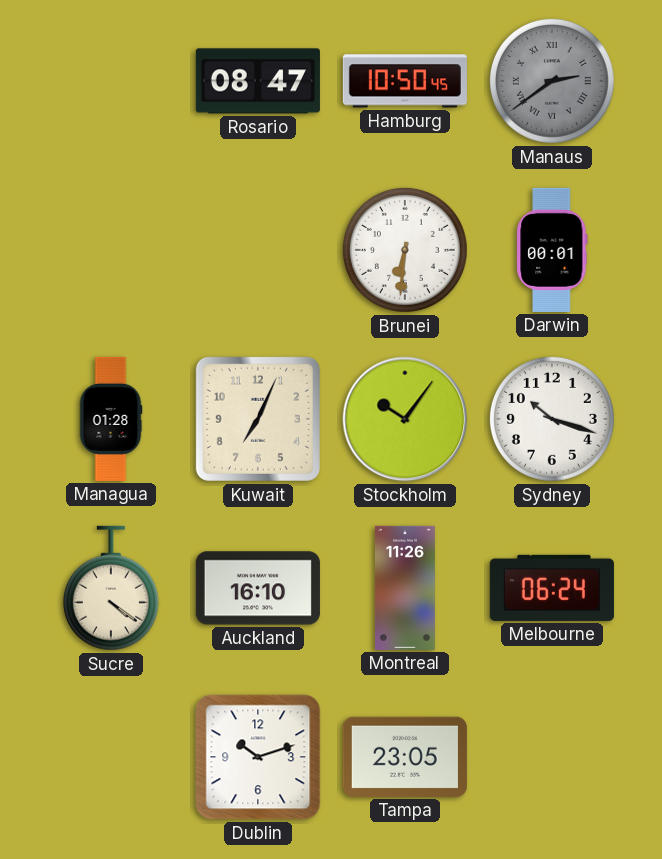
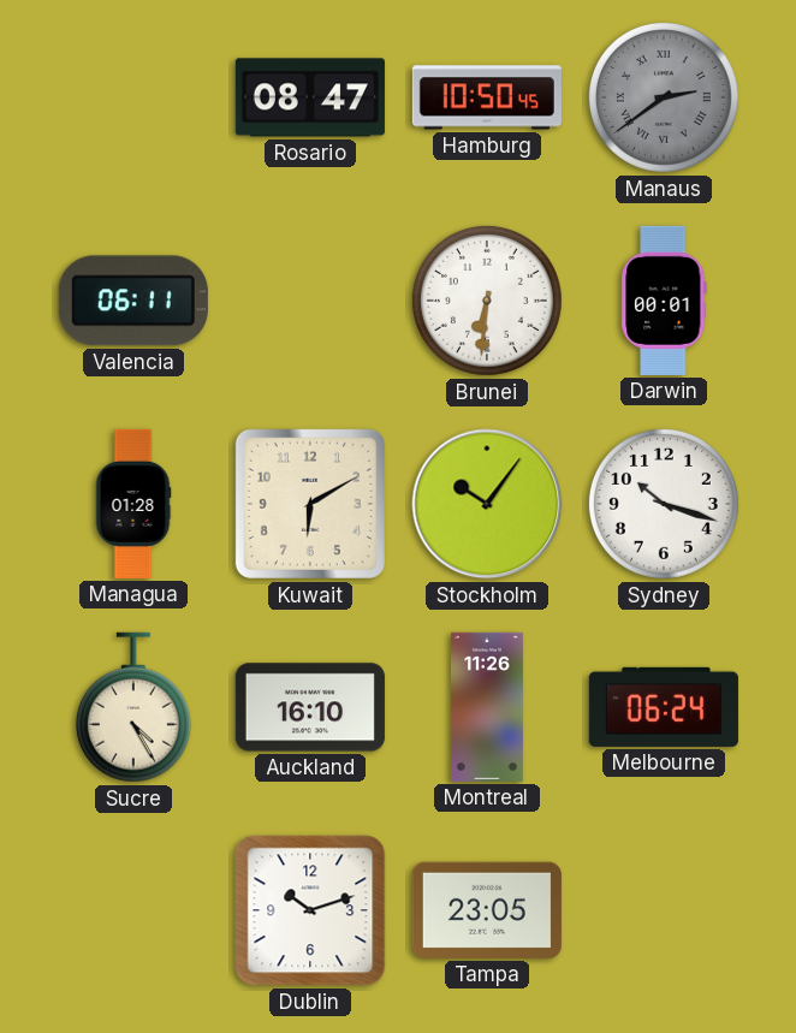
Valencia: none -> 06:11
Kuwait: 7:04 -> 6:10
Sucre: 4:21 -> 4:25
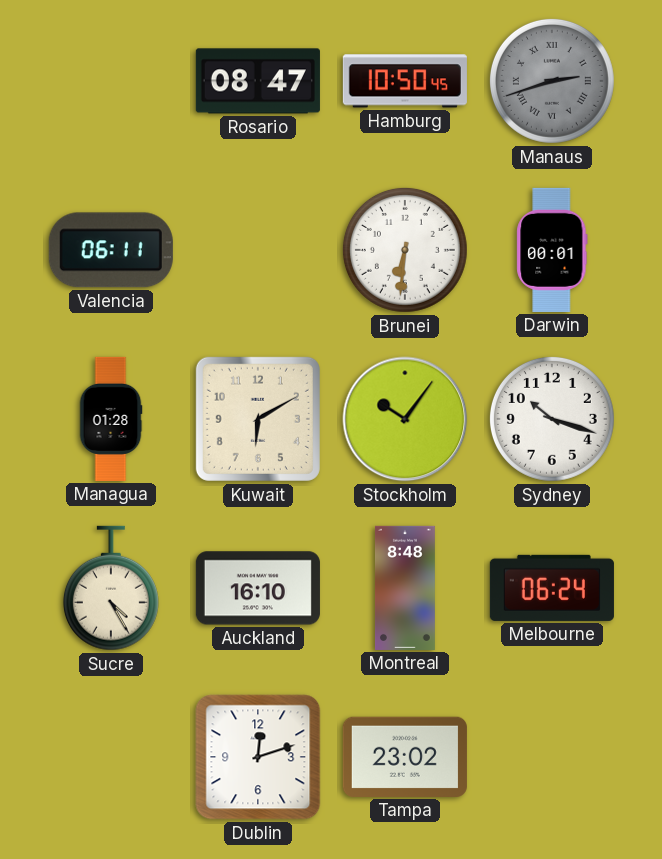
Manaus: 2:39 -> 2:42
Montreal: 11:26 -> 8:48
Dublin: 10:12 -> 12:12
Tampa: 23:05 -> 23:02
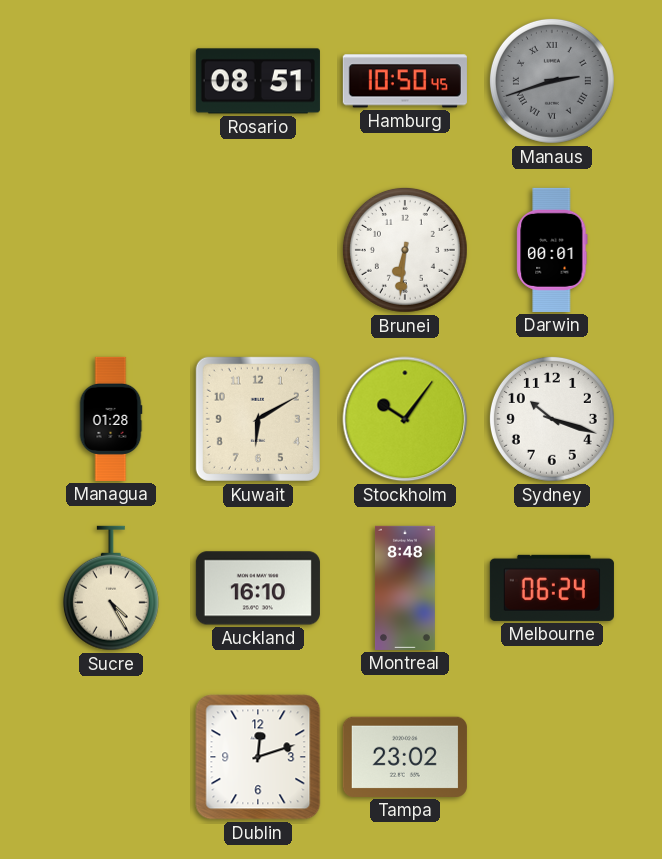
Rosario: 08:47 -> 08:51
Valencia: 06:11 -> none
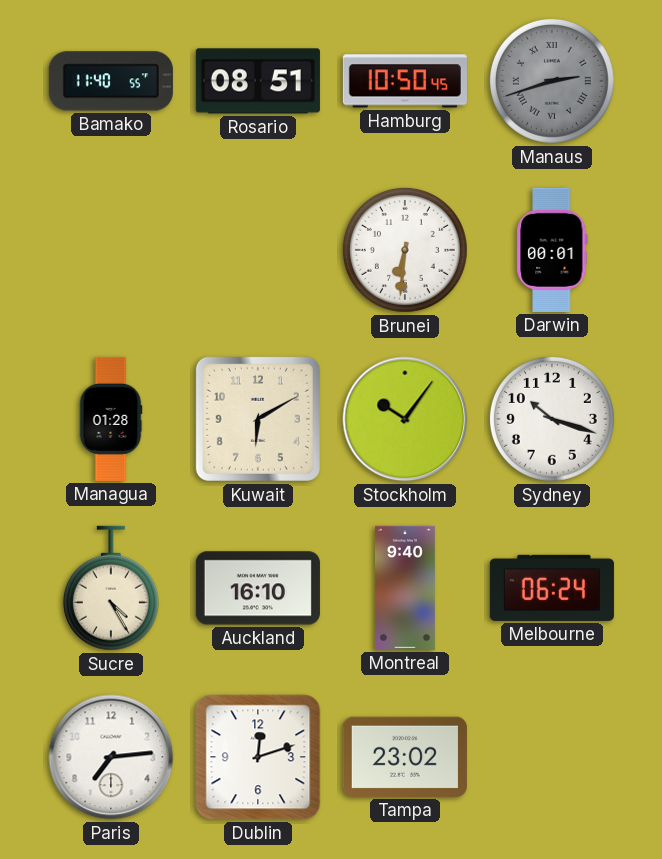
Bamako: none -> 11:40
Montreal: 8:48 -> 9:40
Paris: none -> 7:14
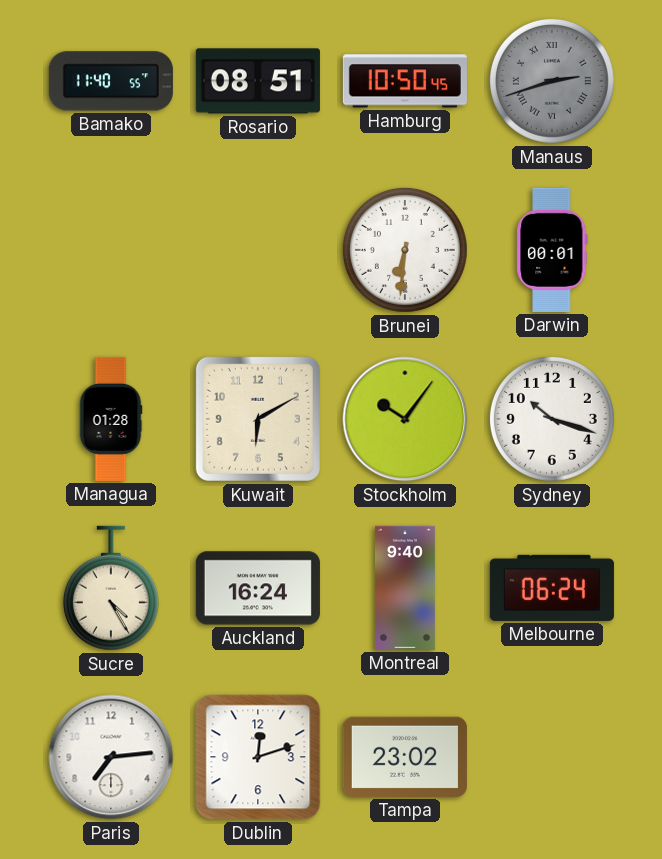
Auckland: 16:10 -> 16:24
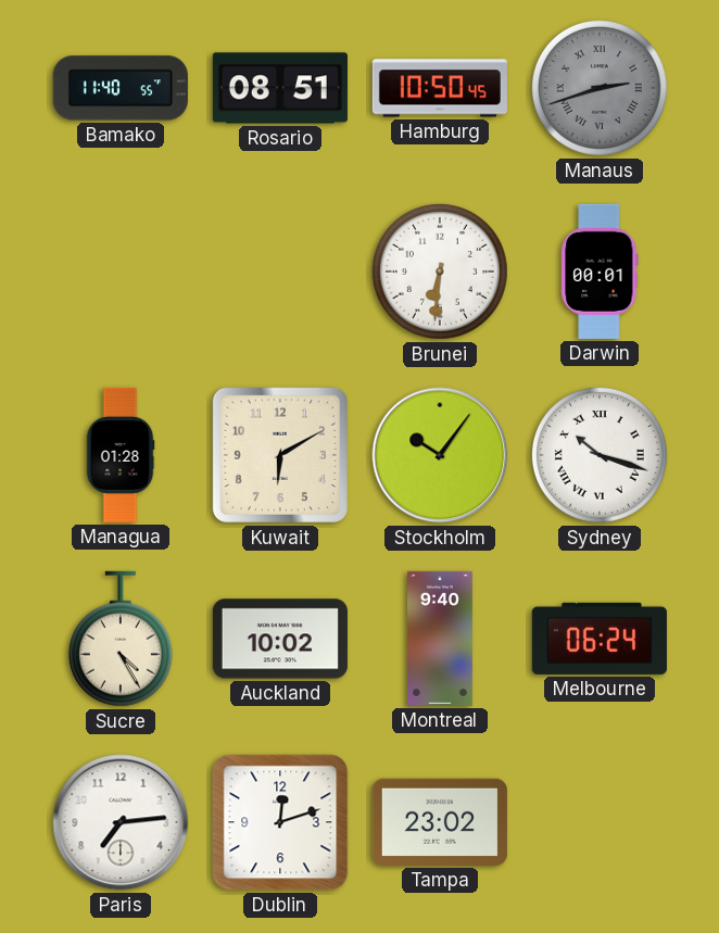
Sydney numerals: Arabic -> Roman
Auckland: 16:24 -> 10:02
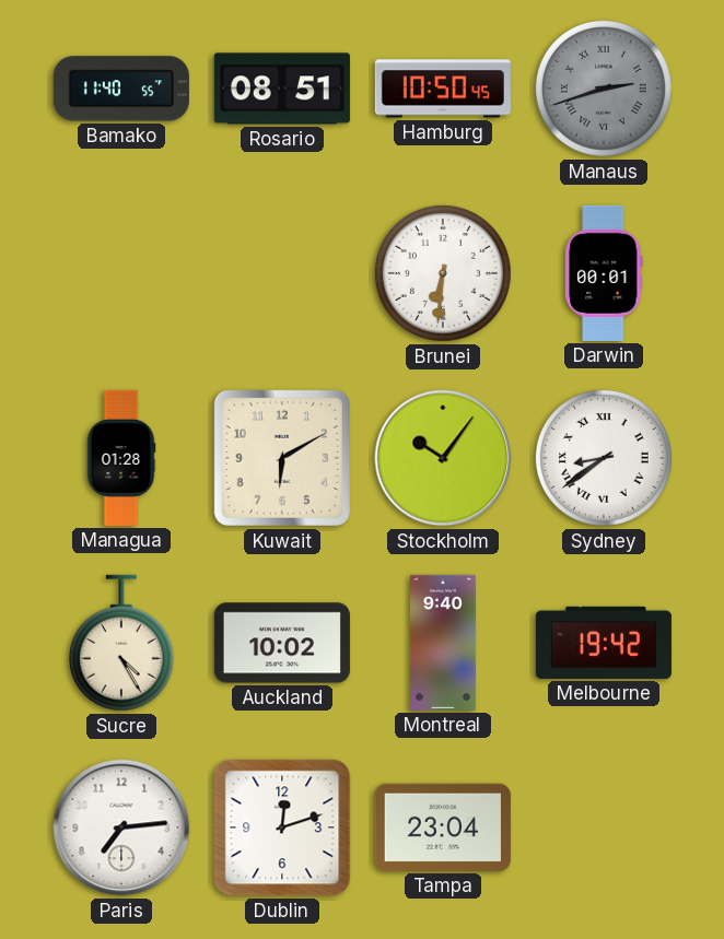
Sydney: 10:18 -> 8:39
Melbourne: 06:24 -> 19:42
Tampa: 23:02 -> 23:04
